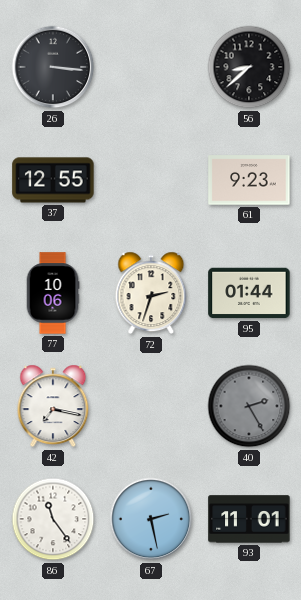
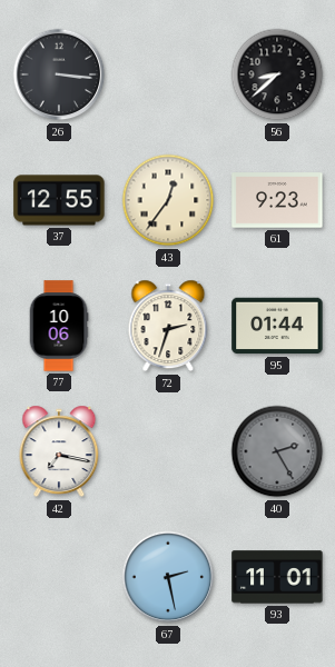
43: none -> 12:36
86: 11:24 -> none
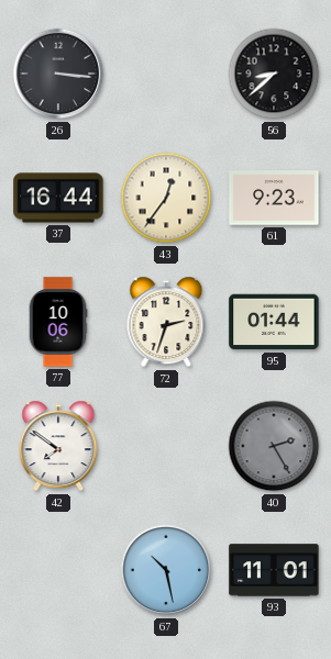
37: 12:55 -> 16:44
42: 7:17 -> 7:51
67: 2:28 -> 10:28
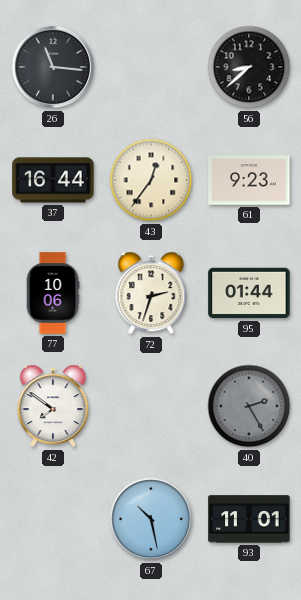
26: 3:16 -> 11:16
